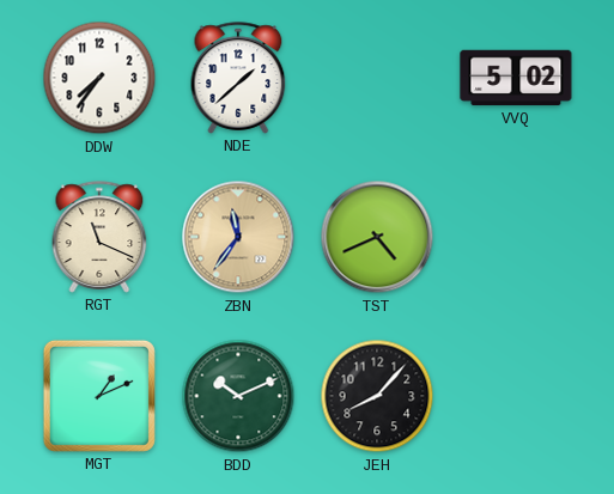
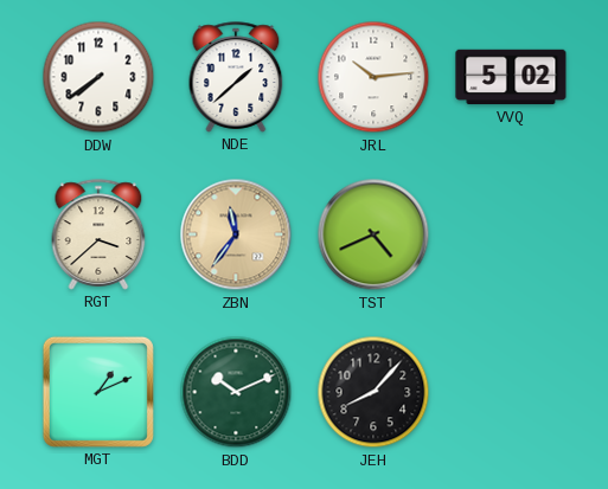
DDW: 7:36 -> 7:39
JRL: none -> 10:14
RGT: 11:19 -> 3:38
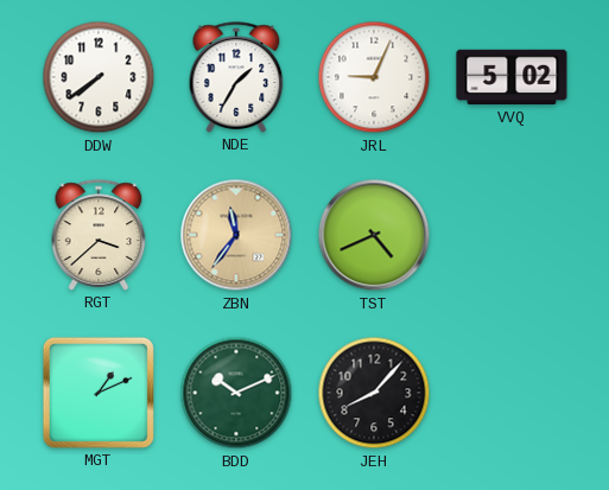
NDE: 1:38 -> 1:35
JRL: 10:14 -> 9:04
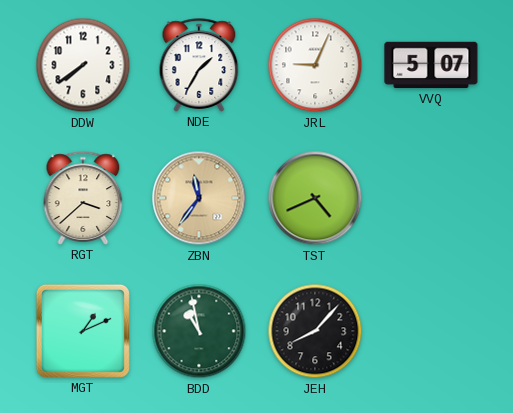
VVQ: 5:02 -> 5:07
BDD: 10:11 -> 10:58
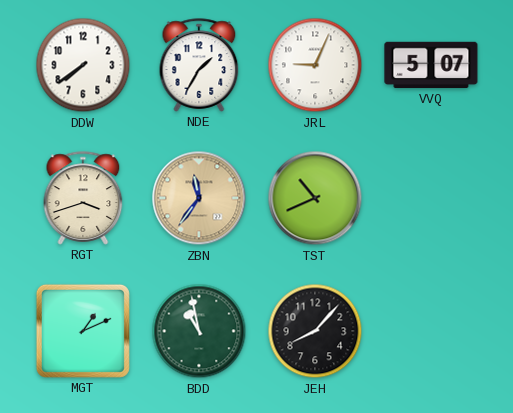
RGT: 3:38 -> 3:42
TST: 4:41 -> 10:41
